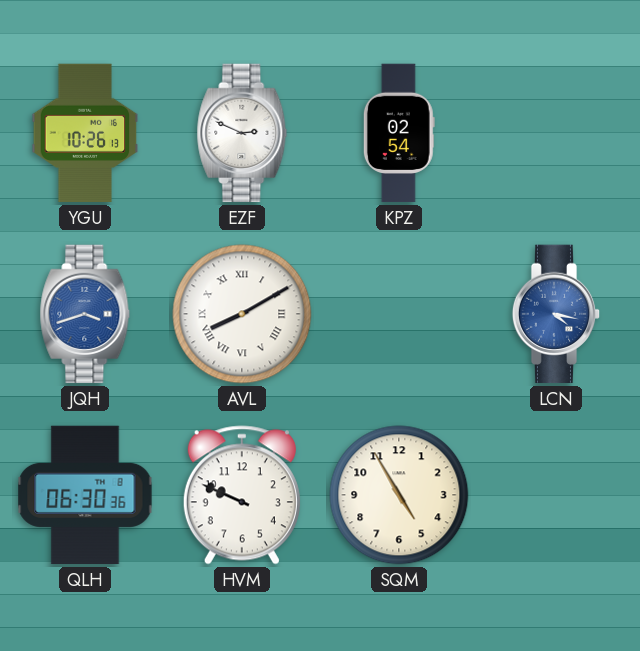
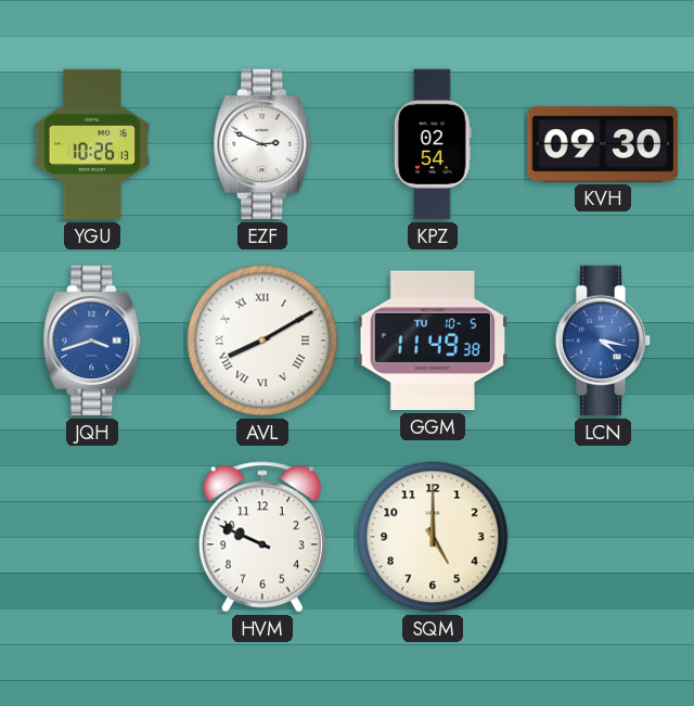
KVH: none -> 09:30
GGM: none -> 11:49
QLH: 06:30 -> none
SQM: 4:55 -> 5:00
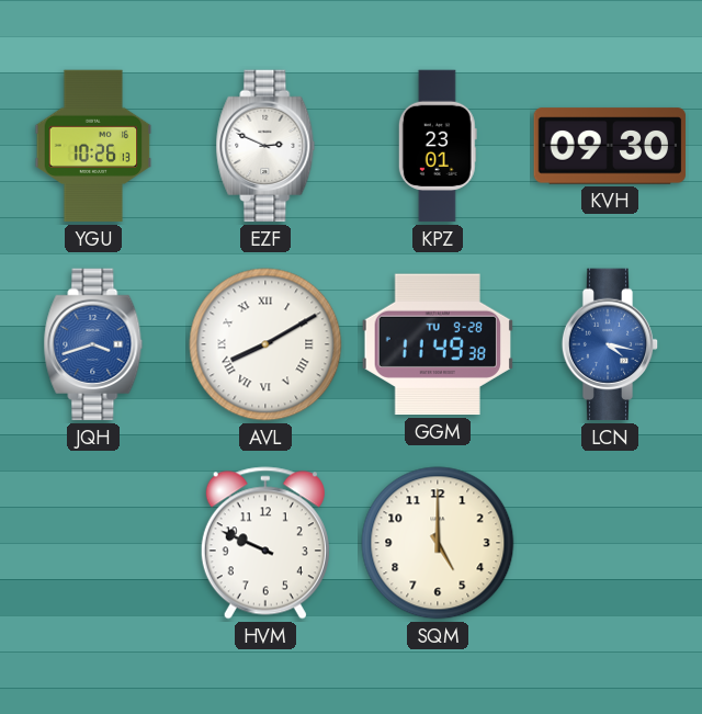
KPZ: 02:54 -> 23:01
GGM date: TU 10-5 -> TU 9-28
